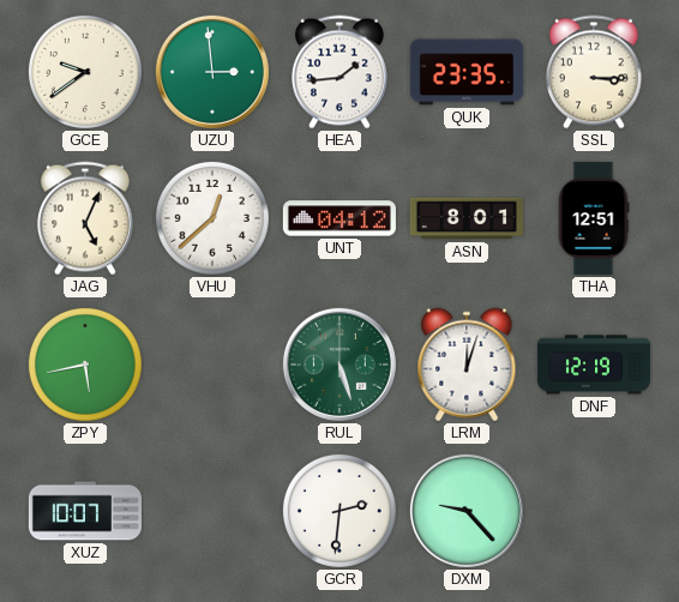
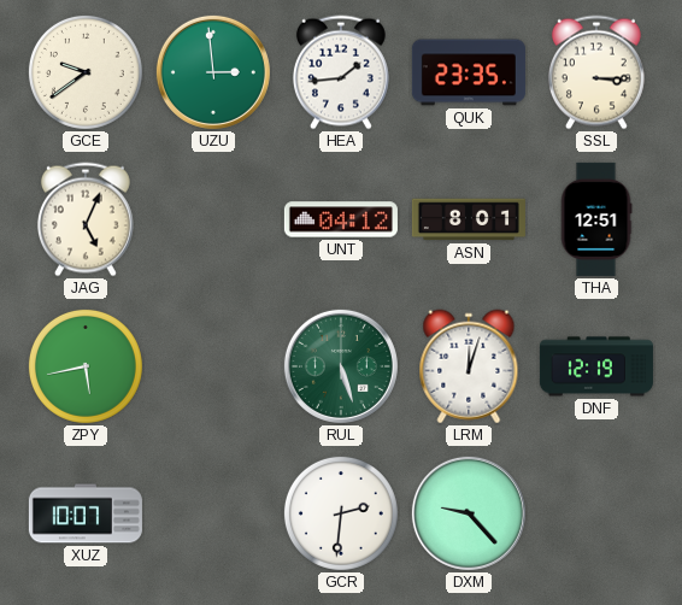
VHU: 12:38 -> none
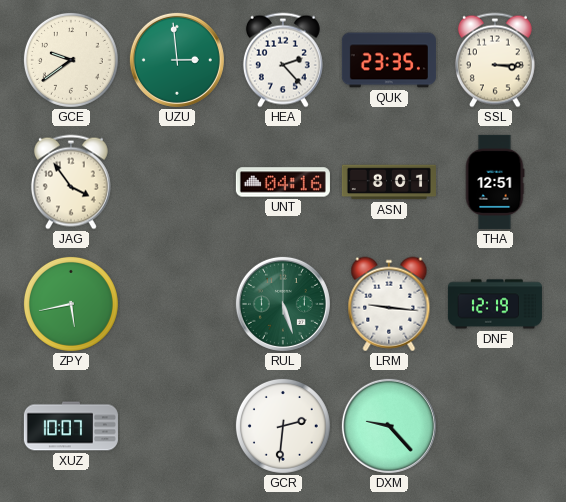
HEA: 1:44 -> 2:23
JAG: 5:04 -> 3:54
UNT: 04:12 -> 04:16
LRM: 12:03 -> 9:16
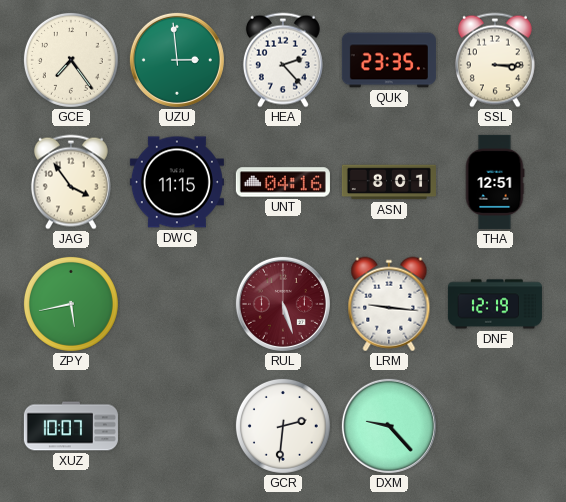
GCE: 9:39 -> 7:24
DWC: none -> 11:15
RUL dial: green -> burgundy
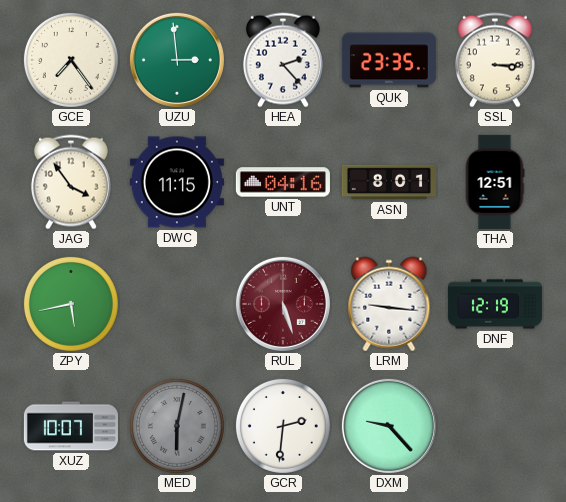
MED: none -> 6:02
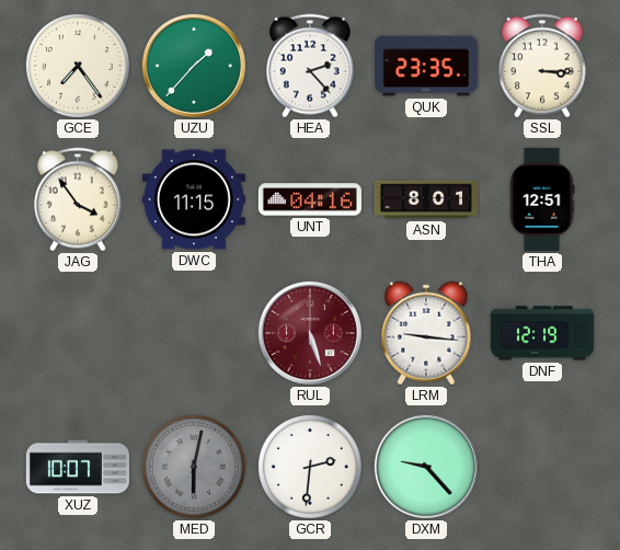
UZU: 2:59 -> 1:37
ZPY: 5:43 -> none
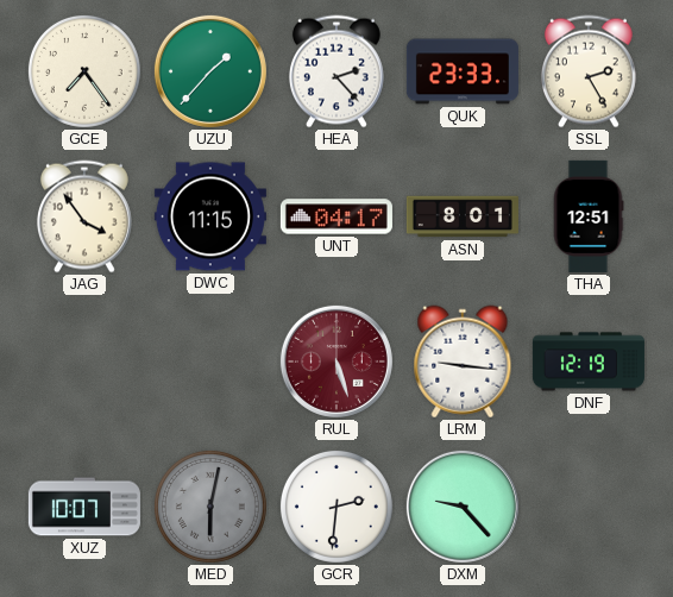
QUK: 23:35 -> 23:33
SSL: 3:15 -> 2:25
UNT: 04:16 -> 04:17
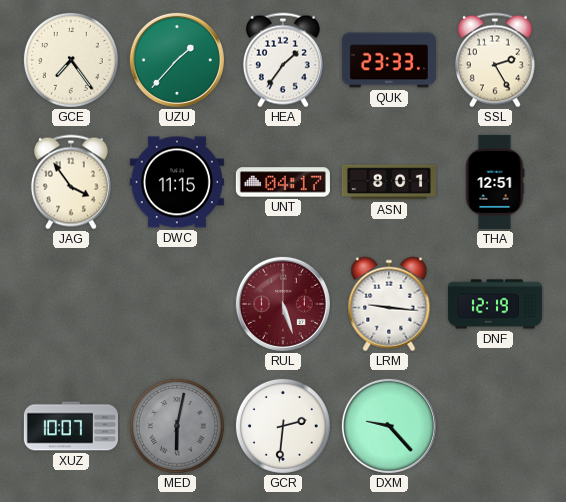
HEA: 2:23 -> 1:36
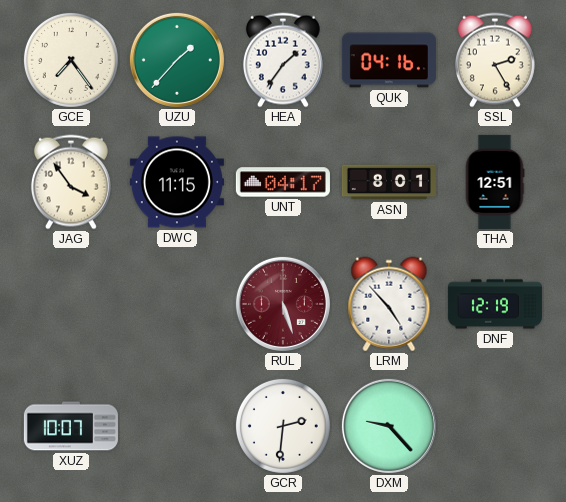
QUK: 23:33 -> 04:16
LRM: 9:16 -> 4:53
MED: 6:02 -> none
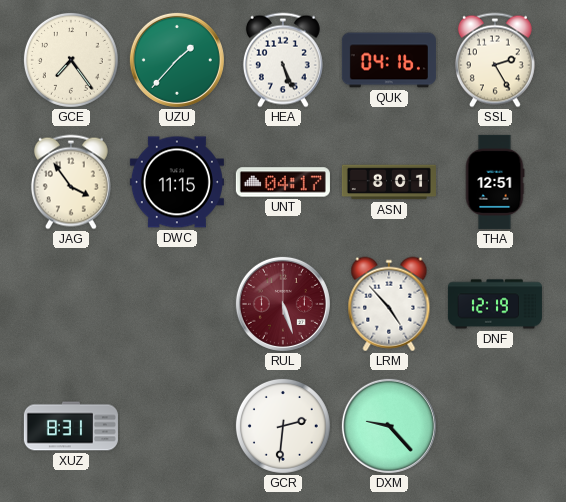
HEA: 1:36 -> 5:26
XUZ: 10:07 -> 8:31
